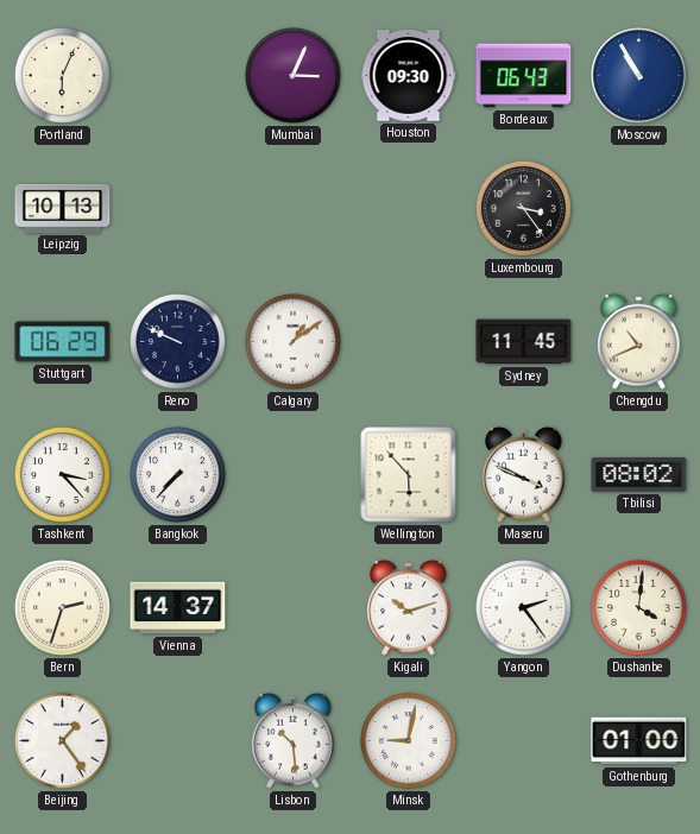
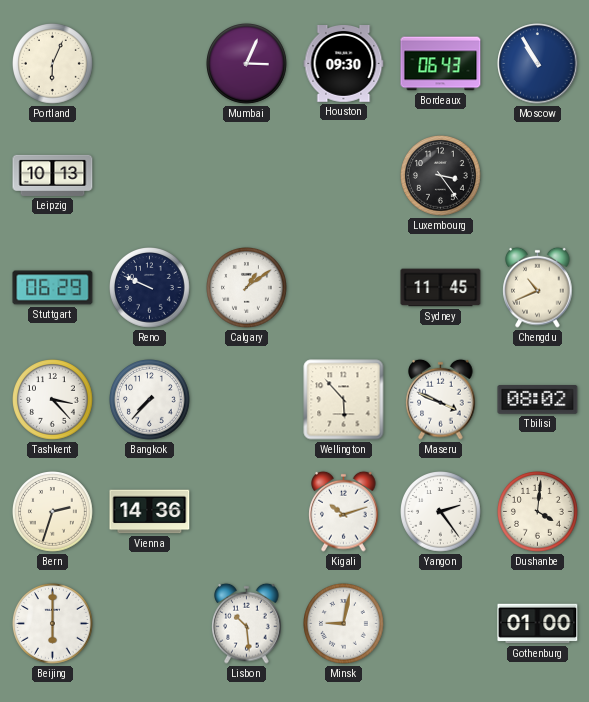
Vienna: 14:37 -> 14:36
Beijing: 1:24 -> 6:00
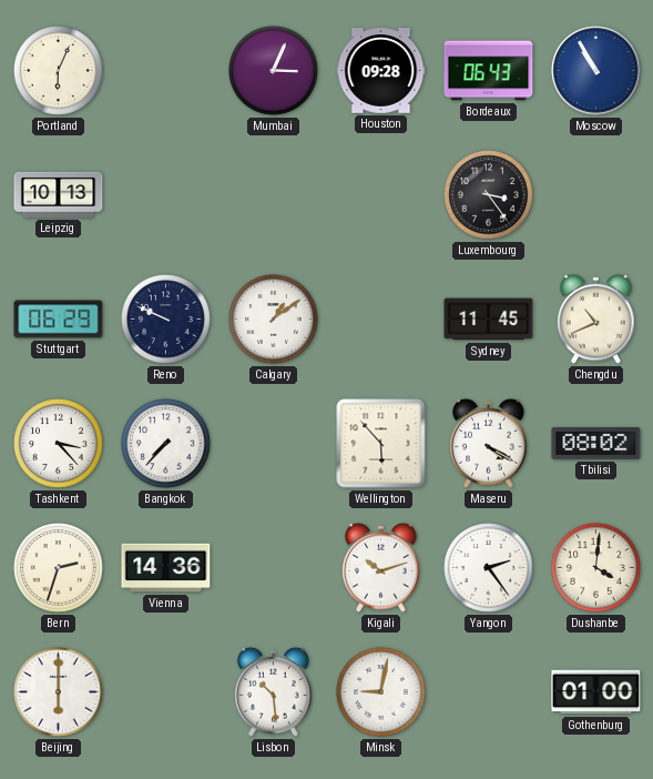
Houston: 09:30 -> 09:28
Maseru: 3:49 -> 4:20
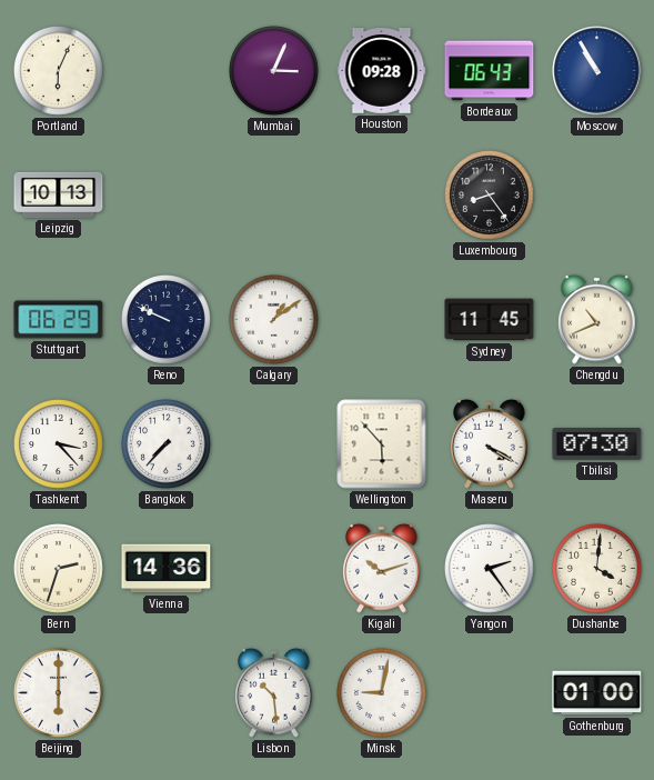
Luxembourg: 3:24 -> 8:24
Tbilisi: 08:02 -> 07:30
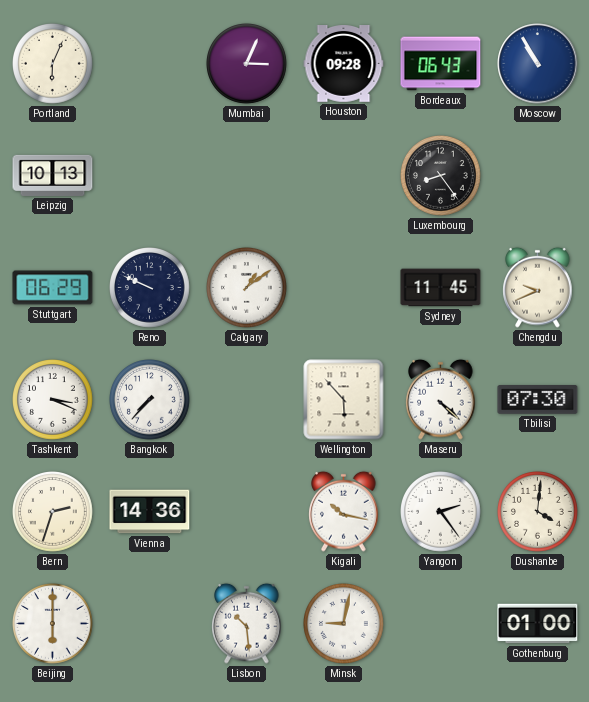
Chengdu: 10:41 -> 9:41
Tashkent: 3:23 -> 3:19
Maseru: 4:20 -> 4:22
Kigali: 10:12 -> 10:17
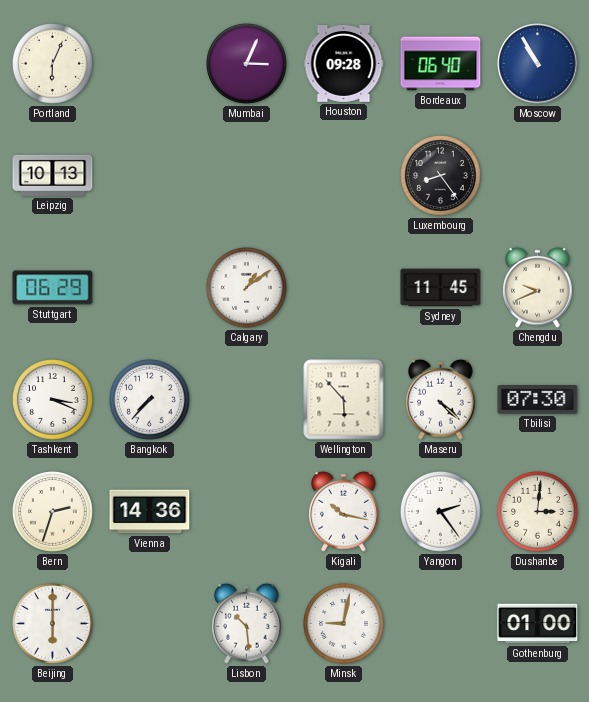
Bordeaux: 06:43 -> 06:40
Reno: 9:49 -> none
Dushanbe: 4:01 -> 3:01
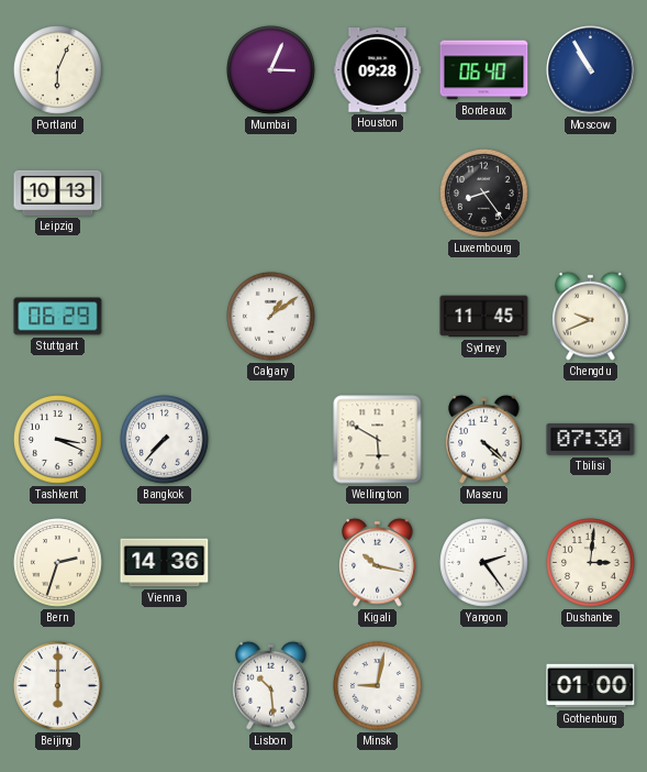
Wellington: 5:53 -> 5:50
